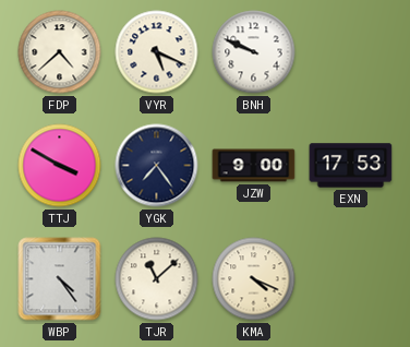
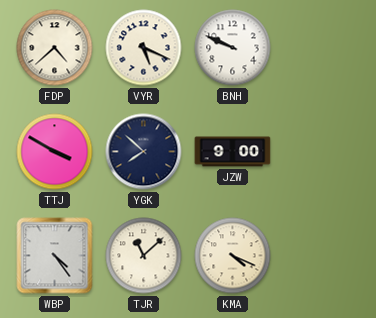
YGK: 7:24 -> 7:52
EXN: 17:53 -> none
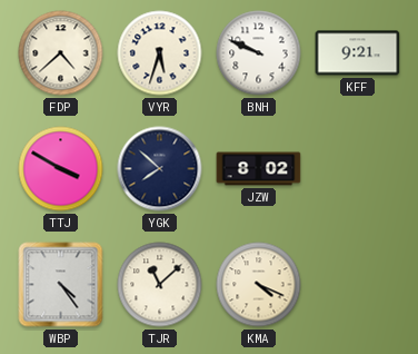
VYR: 5:19 -> 5:33
KFF: none -> 9:21
JZW: 9:00 -> 8:02
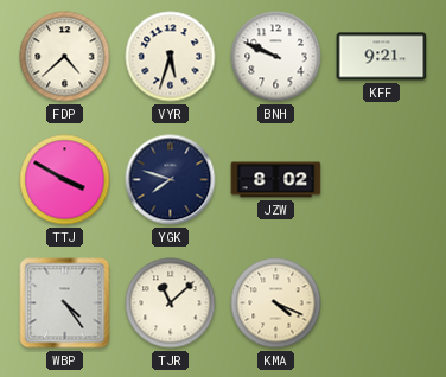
YGK: 7:52 -> 7:48
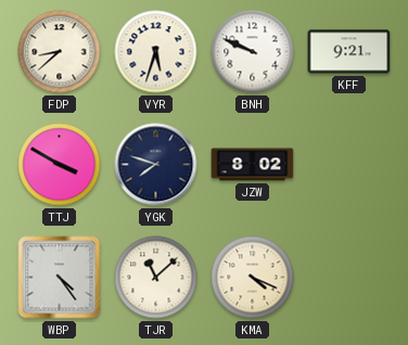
FDP: 4:38 -> 8:38
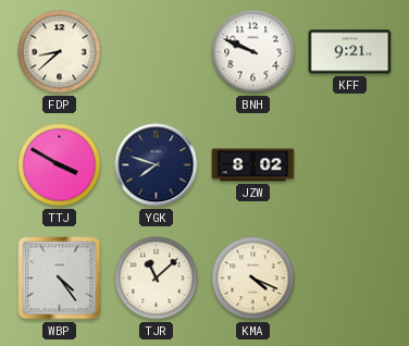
VYR: 5:33 -> none
